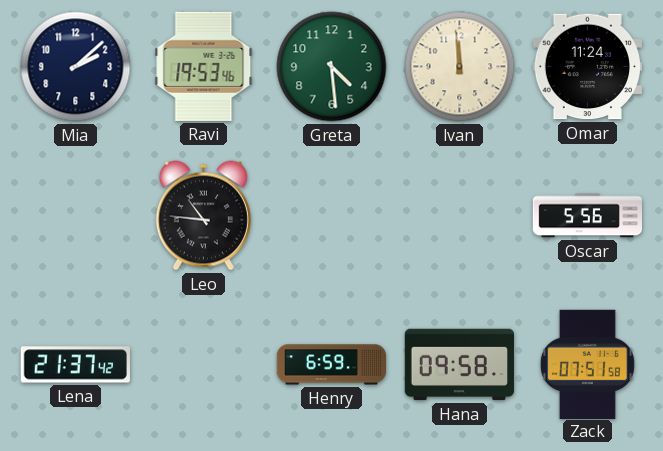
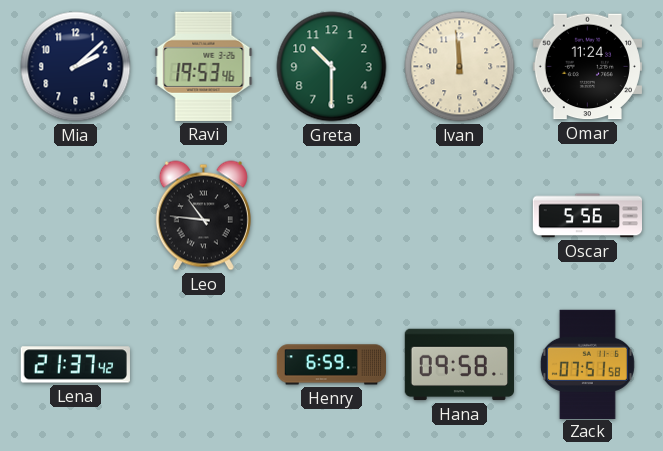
Greta: 4:29 -> 10:30
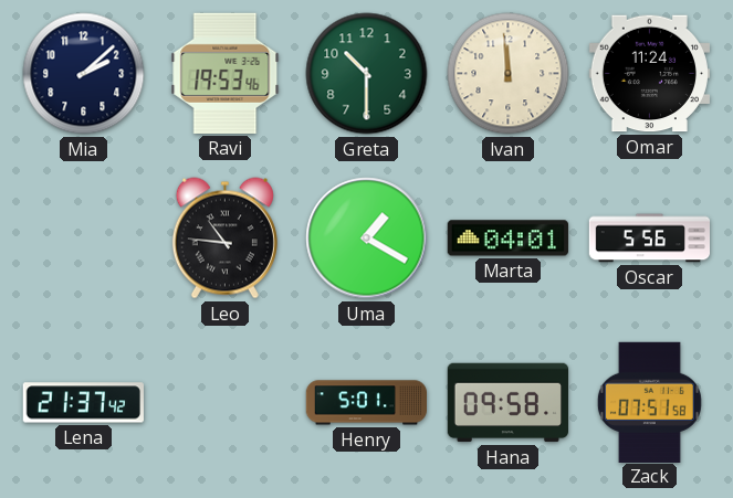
Uma: none -> 1:20
Marta: none -> 04:01
Henry: 6:59 -> 5:01
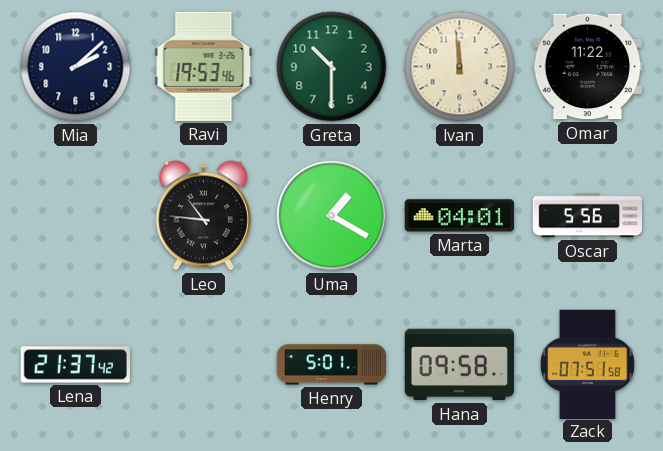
Omar: 11:24 -> 11:22
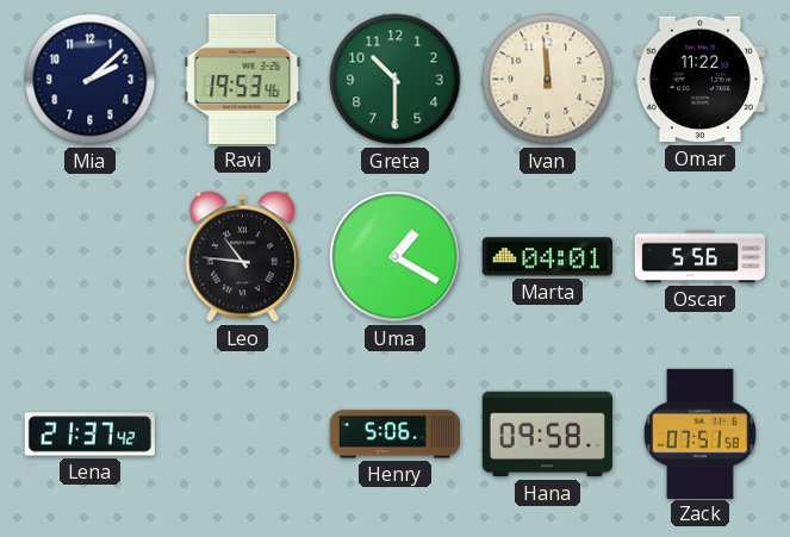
Henry: 5:01 -> 5:06
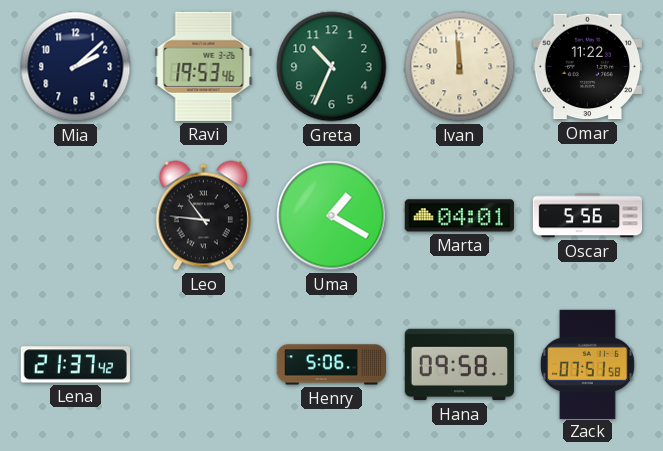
Greta: 10:30 -> 10:34
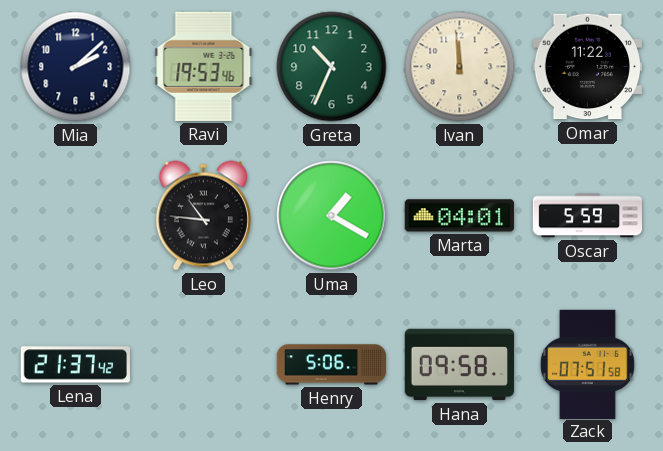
Oscar: 5:56 -> 5:59
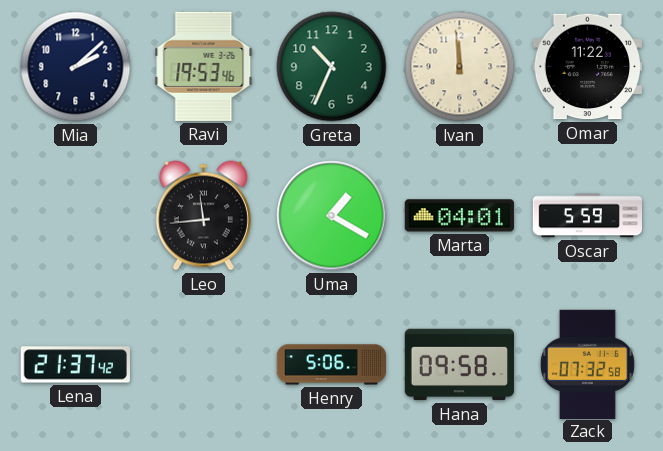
Leo: 10:46 -> 11:44
Zack: 07:51 -> 07:32
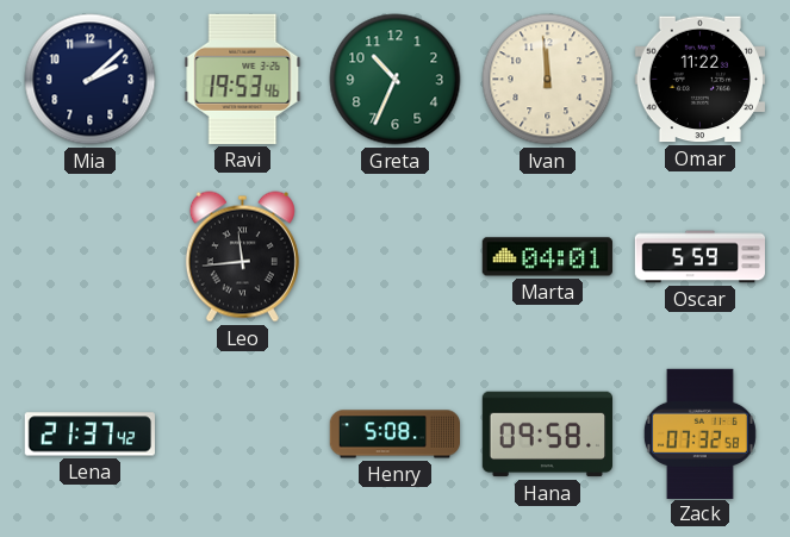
Uma: 1:20 -> none
Henry: 5:06 -> 5:08
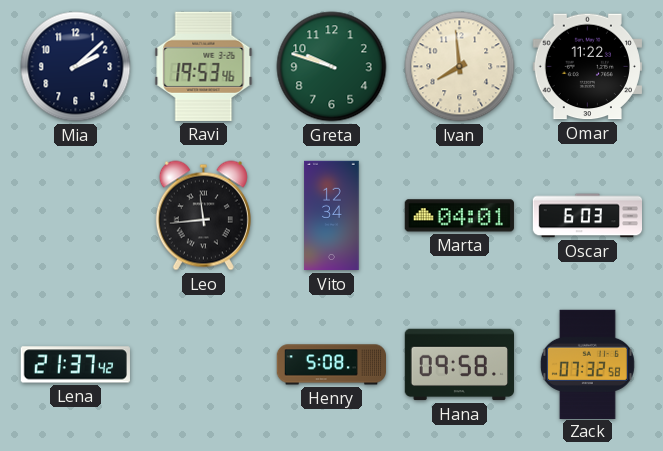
Greta: 10:34 -> 9:48
Ivan: 11:59 -> 7:59
Vito: none -> 12:34
Oscar: 5:59 -> 6:03
